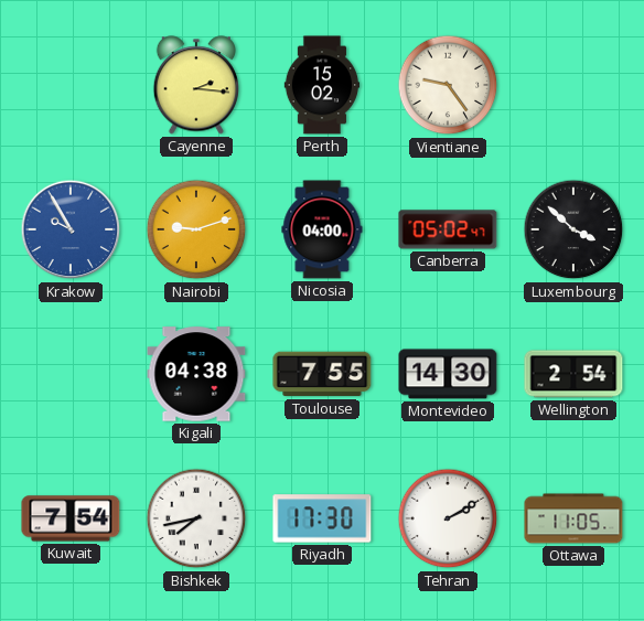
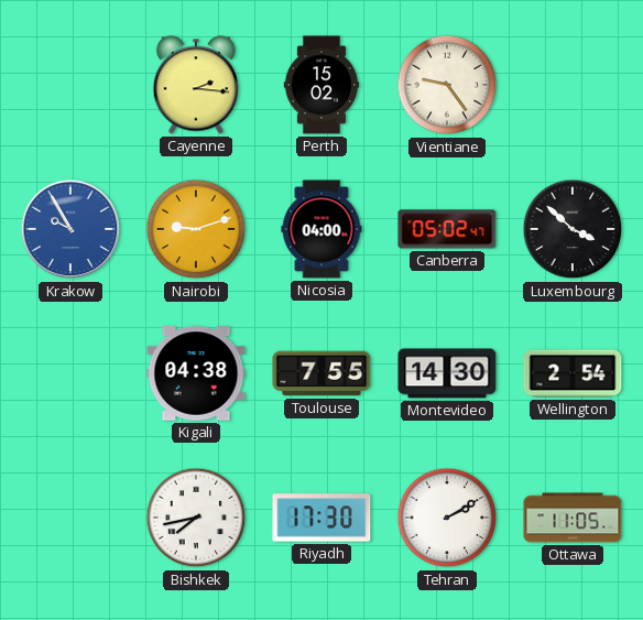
Kuwait: 7:54 -> none
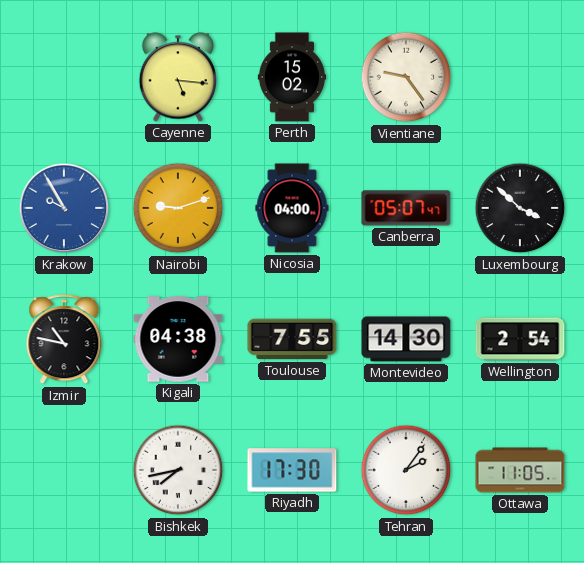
Cayenne: 2:16 -> 5:16
Canberra: 05:02 -> 05:07
Izmir: none -> 10:47
Tehran: 2:10 -> 2:06
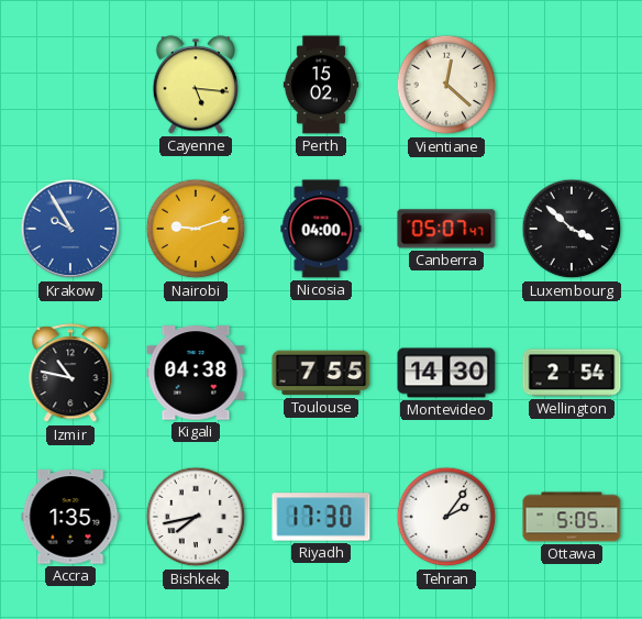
Vientiane: 9:24 -> 12:22
Accra: none -> 1:35
Ottawa: 11:05 -> 5:05
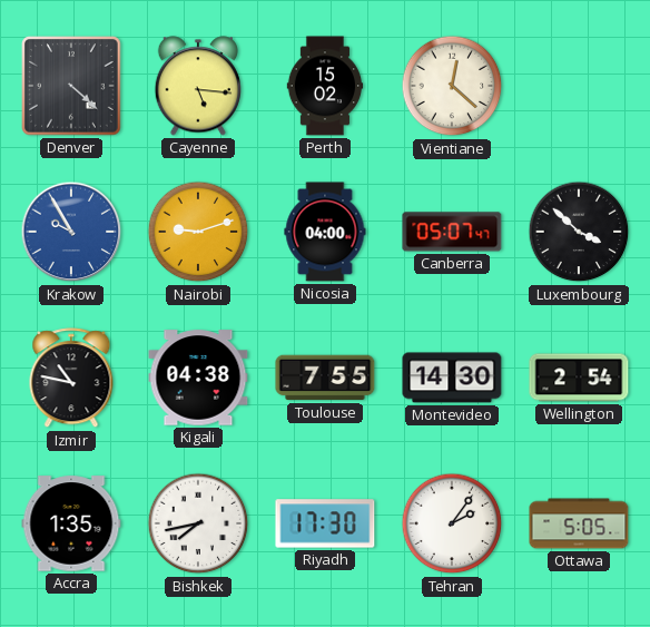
Denver: none -> 4:22
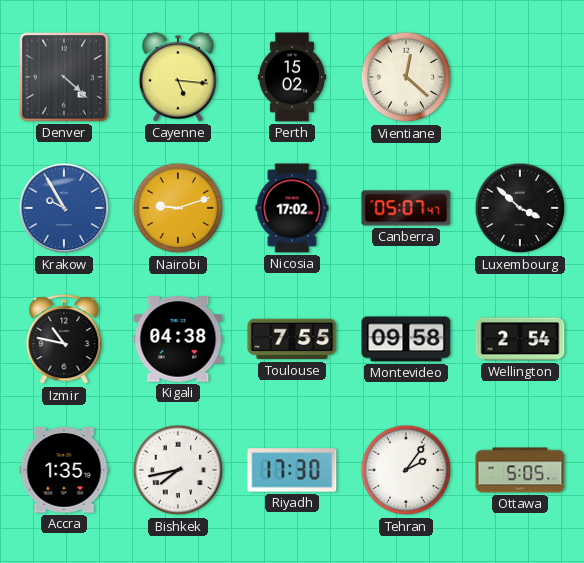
Nicosia: 04:00 -> 17:02
Montevideo: 14:30 -> 09:58
